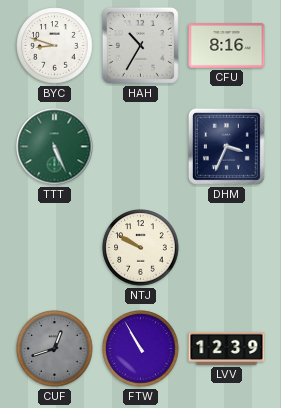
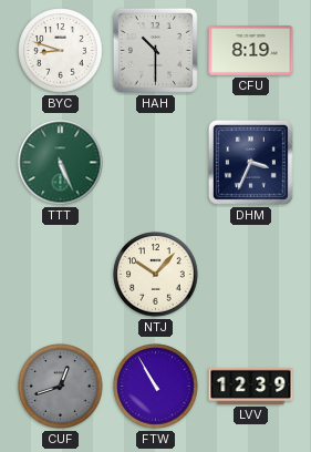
HAH: 10:35 -> 10:30
CFU: 8:16 -> 8:19
NTJ: 9:50 -> 10:07
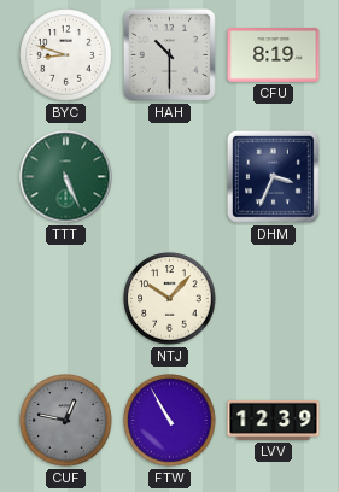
CUF: 12:42 -> 12:47
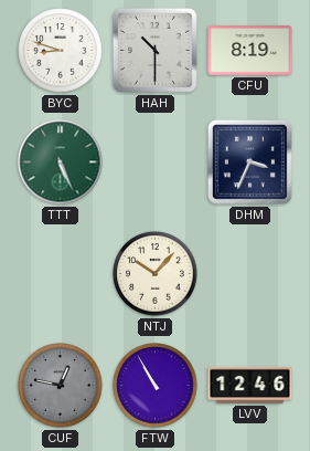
LVV: 12:39 -> 12:46
